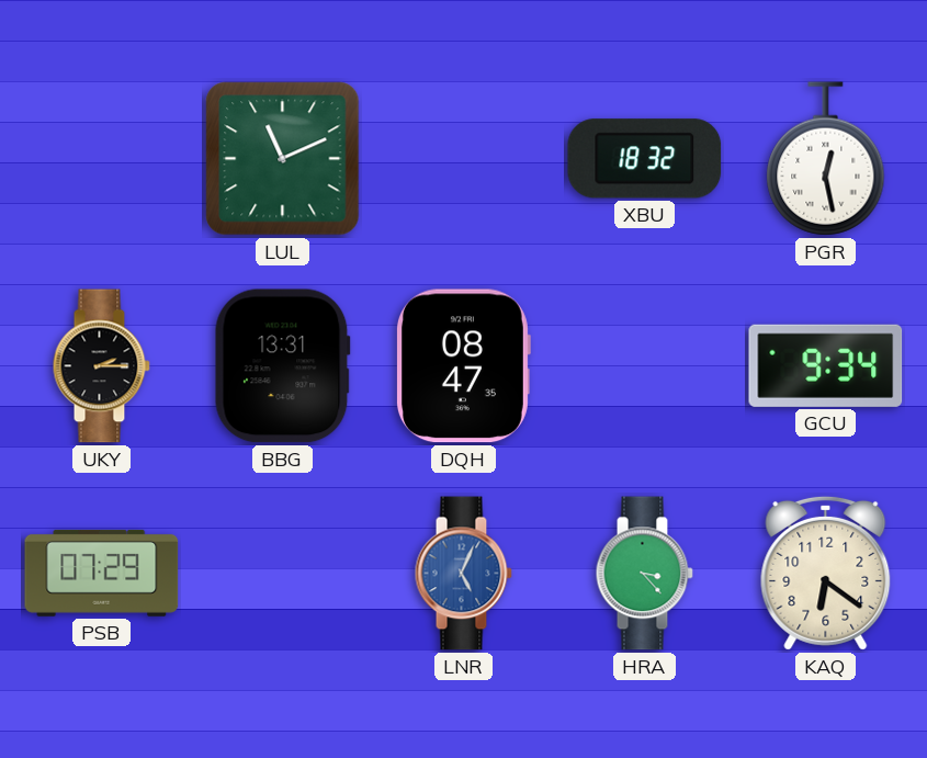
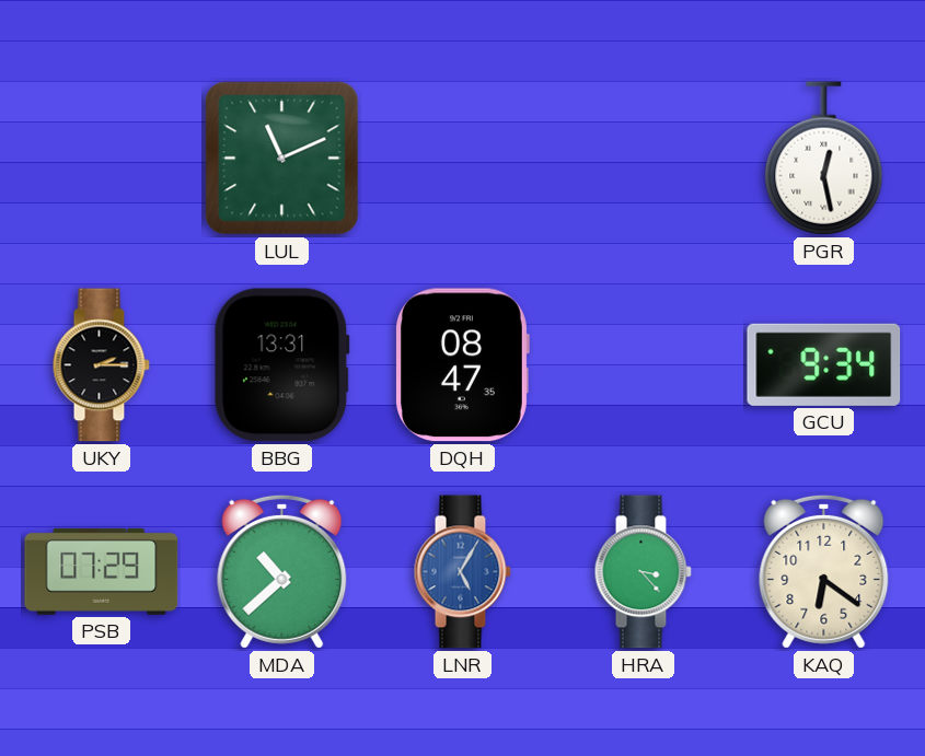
XBU: 18:32 -> none
MDA: none -> 10:38
LNR: 5:04 -> 5:05
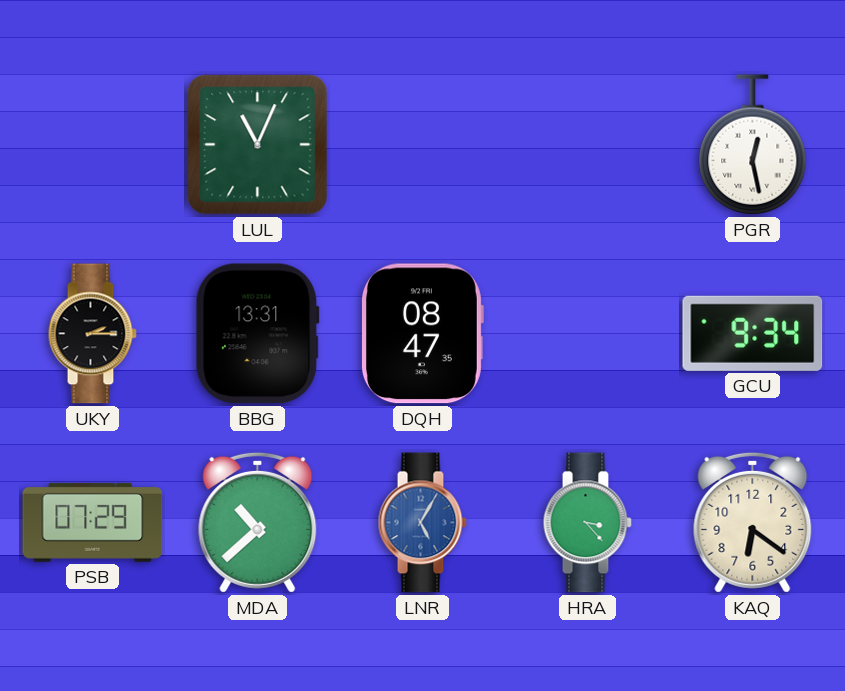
LUL: 11:11 -> 11:04
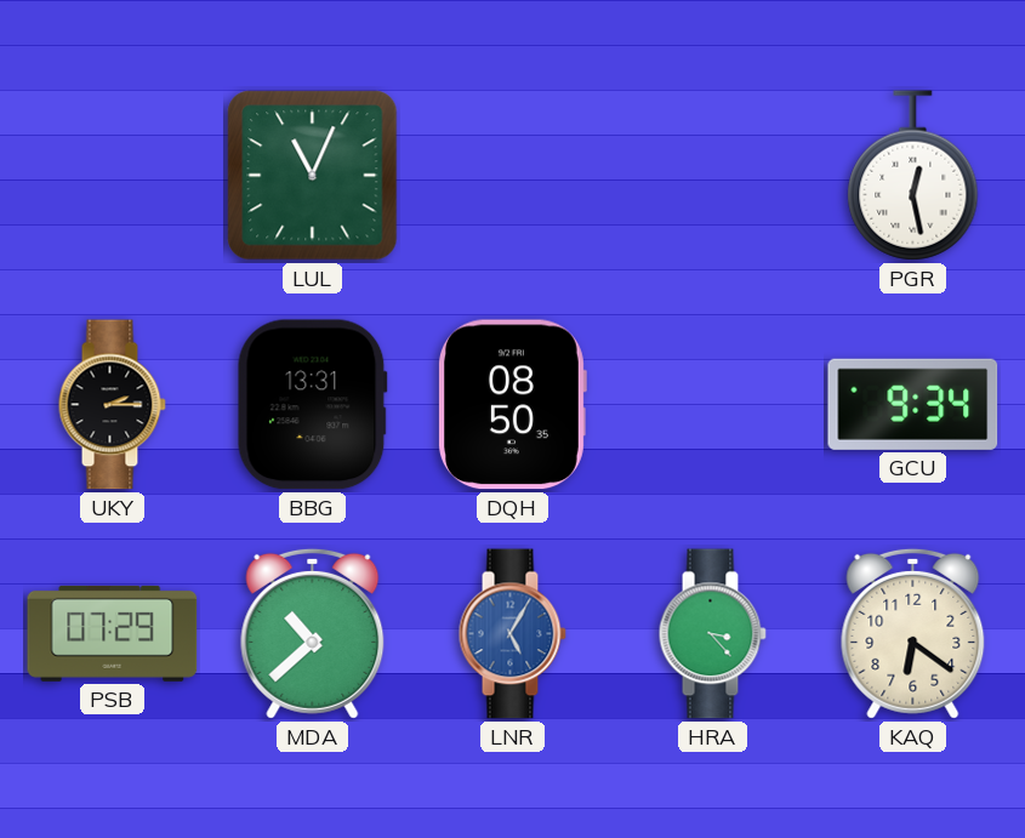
DQH: 08:47 -> 08:50
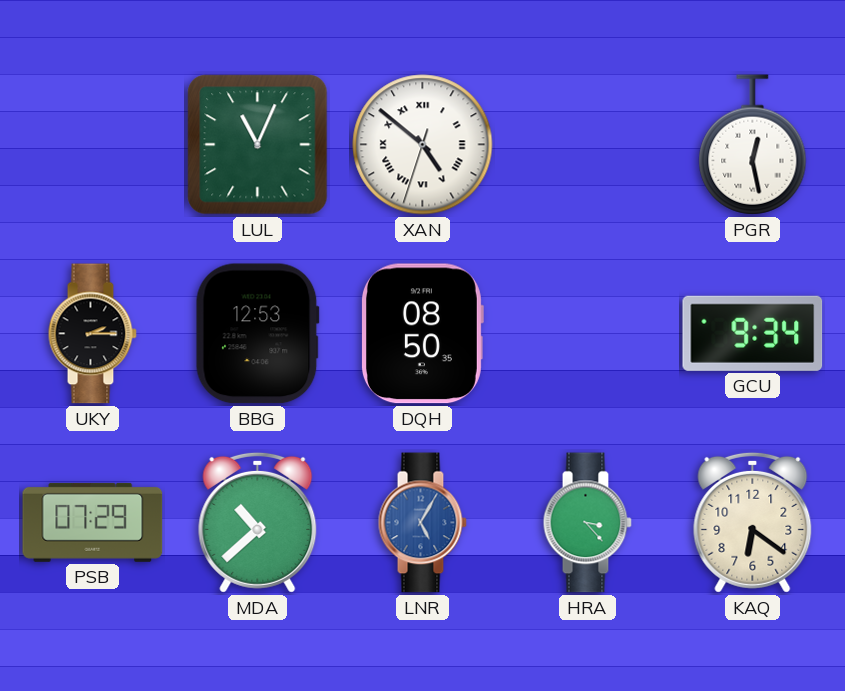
XAN: none -> 4:51
BBG: 13:31 -> 12:53
